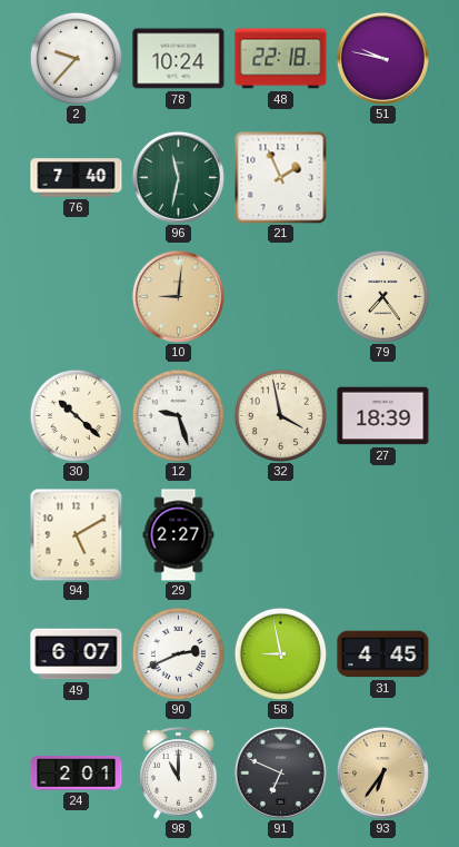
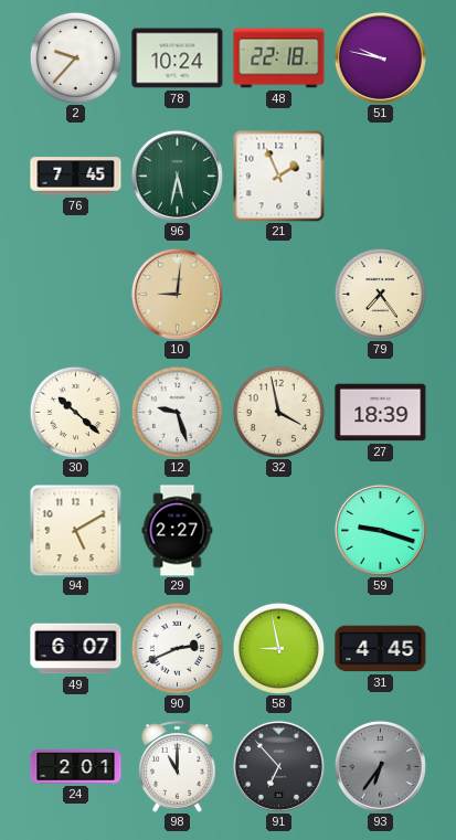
76: 7:40 -> 7:45
96: 11:32 -> 5:32
59: none -> 9:18
91: 6:49 -> 6:53
93 dial: champagne -> grey
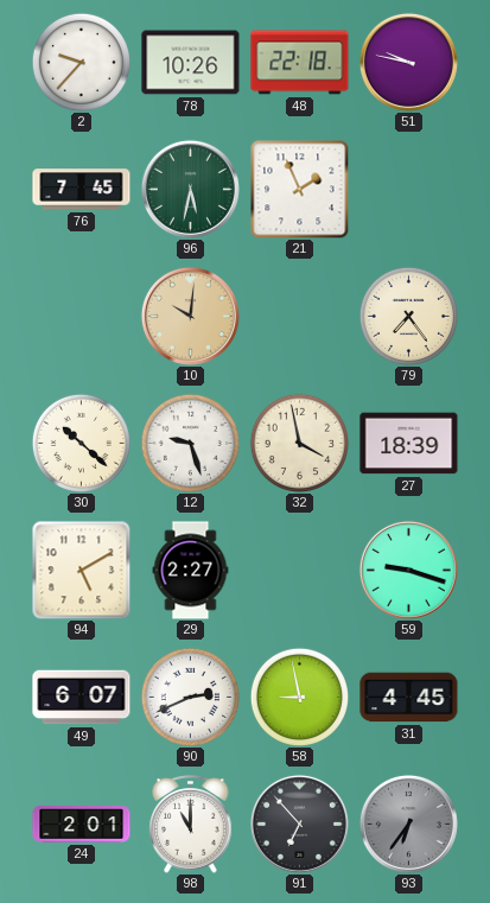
78: 10:24 -> 10:26
10: 9:01 -> 10:01
